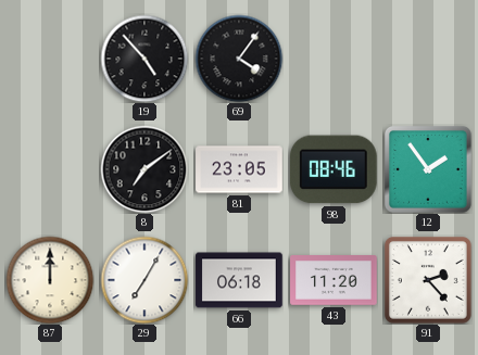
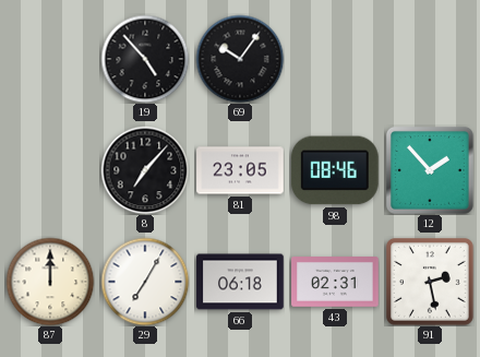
69: 4:06 -> 10:06
8: 7:09 -> 7:07
12: 1:54 -> 1:53
43: 11:20 -> 02:31
91: 2:23 -> 2:28
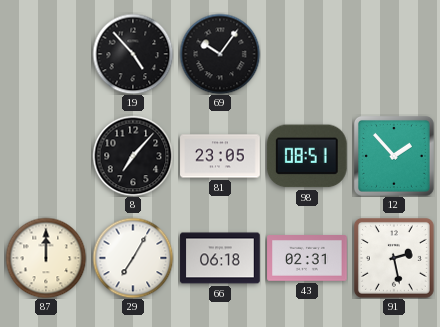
98: 08:46 -> 08:51
